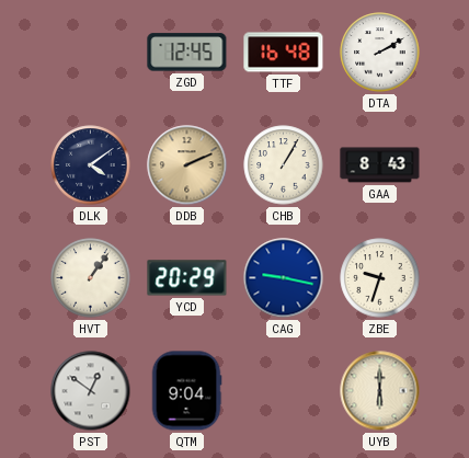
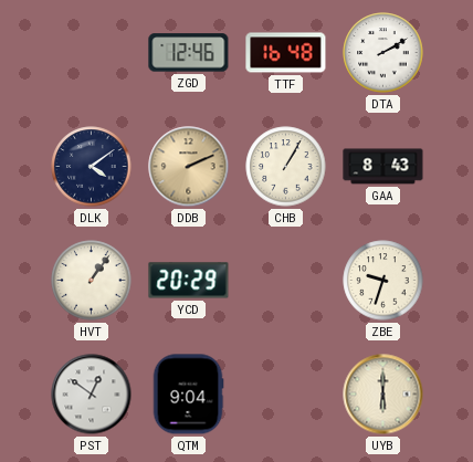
ZGD: 12:45 -> 12:46
CAG: 9:17 -> none
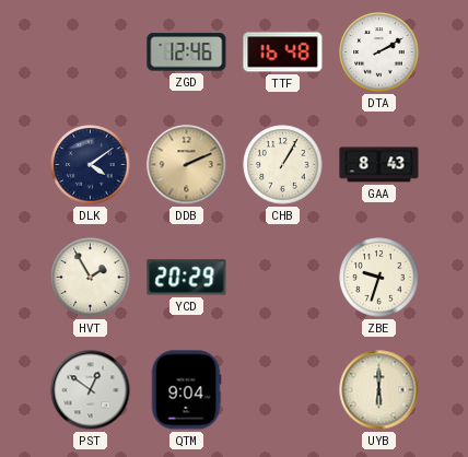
HVT: 1:06 -> 1:55
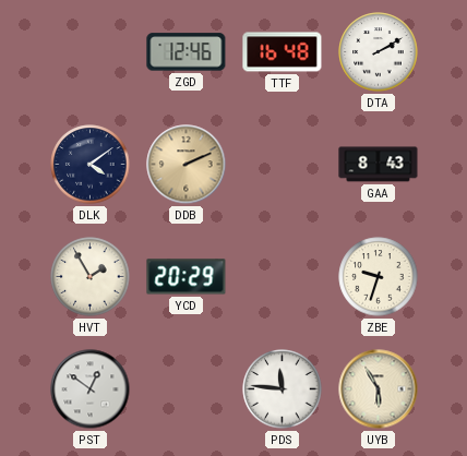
CHB: 1:05 -> none
QTM: 9:04 -> none
PDS: none -> 11:46
UYB: 6:00 -> 5:55
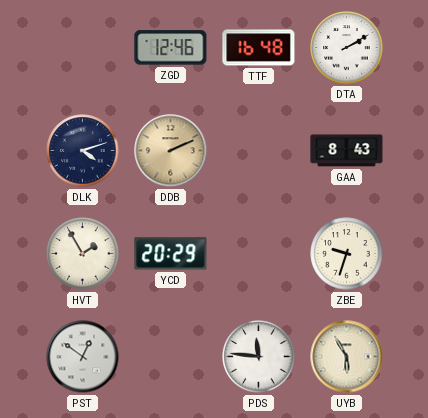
DLK: 4:09 -> 4:12
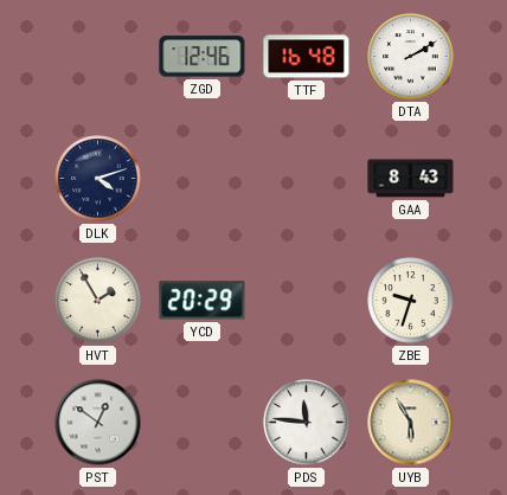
DDB: 2:11 -> none
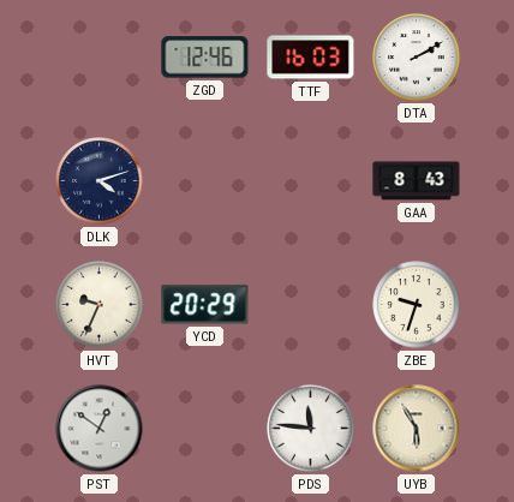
TTF: 16:48 -> 16:03
HVT: 1:55 -> 9:34
